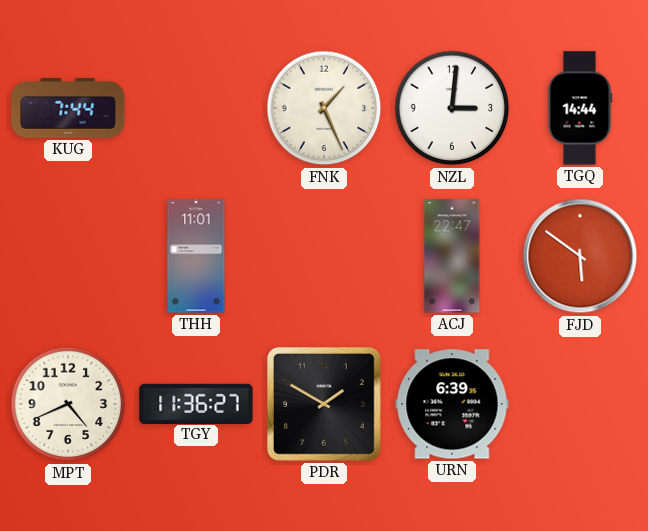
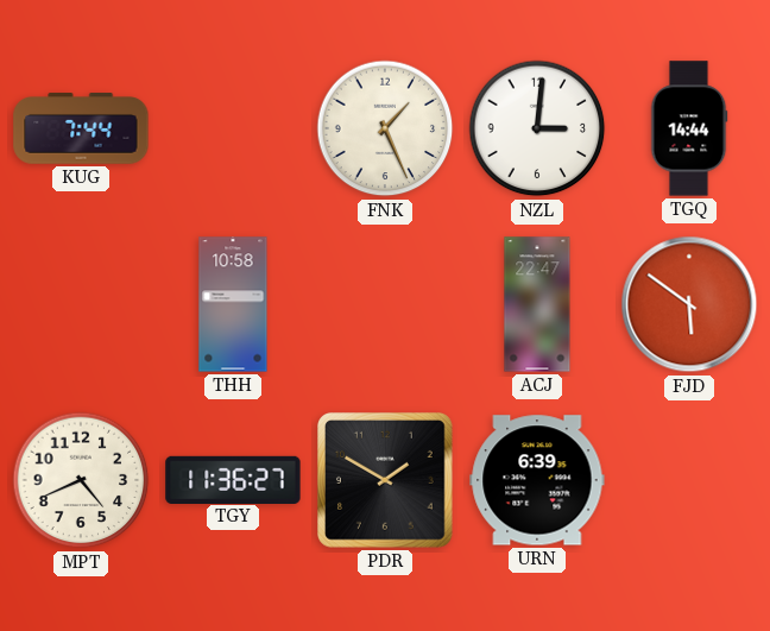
THH: 11:01 -> 10:58
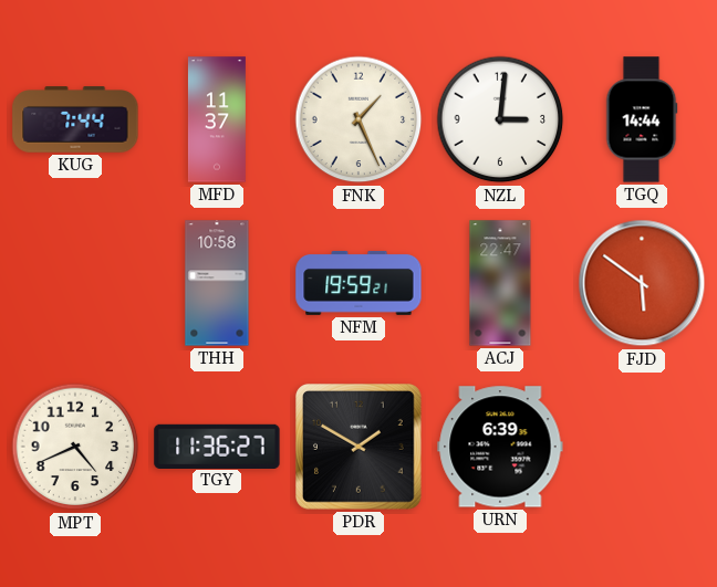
MFD: none -> 11:37
NFM: none -> 19:59
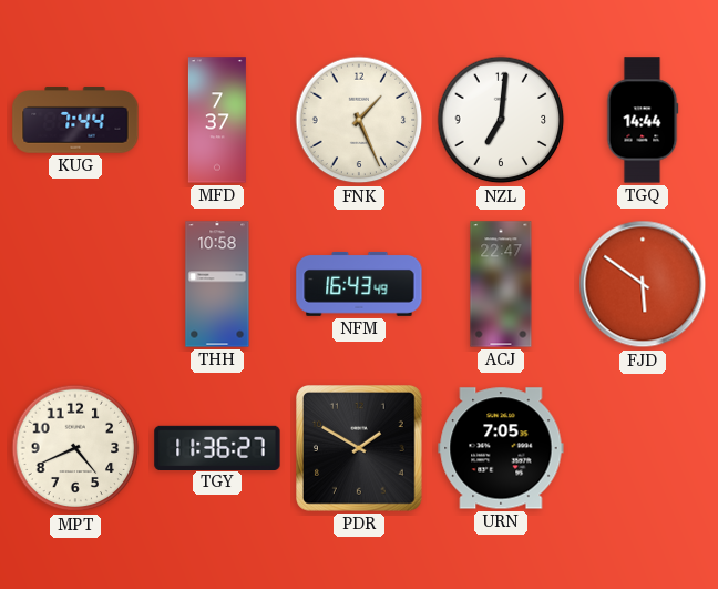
MFD: 11:37 -> 7:37
NZL: 3:01 -> 7:01
NFM: 19:59 -> 16:43
URN: 6:39 -> 7:05
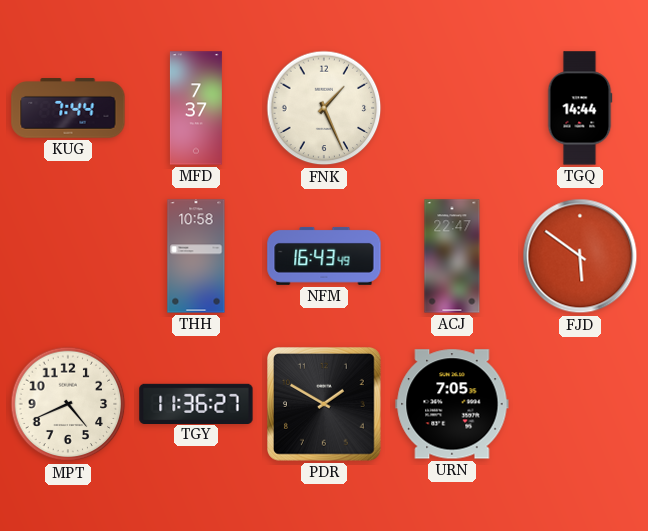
NZL: 7:01 -> none
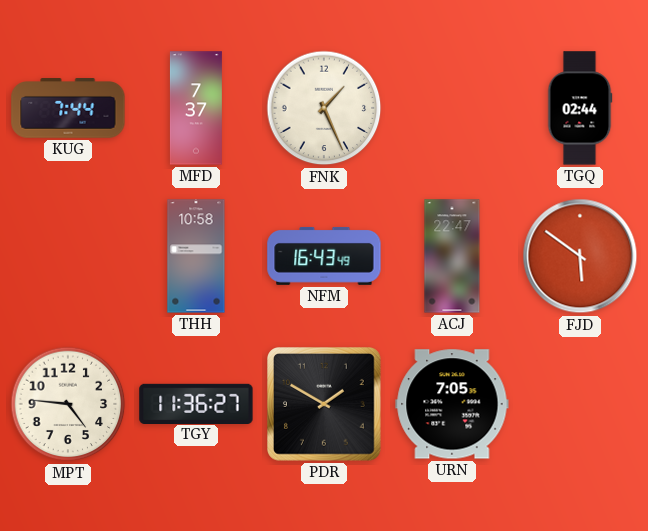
TGQ: 14:44 -> 02:44
MPT: 4:41 -> 4:46
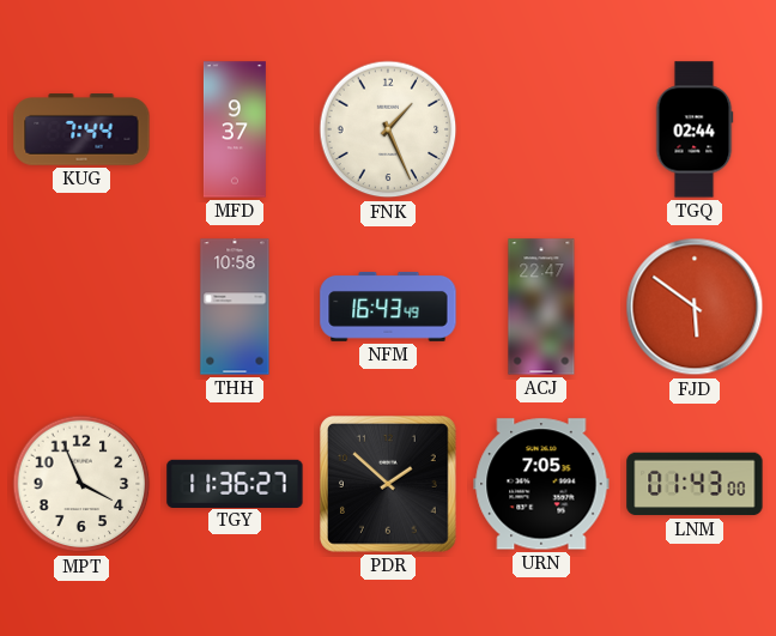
MFD: 7:37 -> 9:37
MPT: 4:46 -> 3:56
PDR: 1:50 -> 1:52
LNM: none -> 01:43
